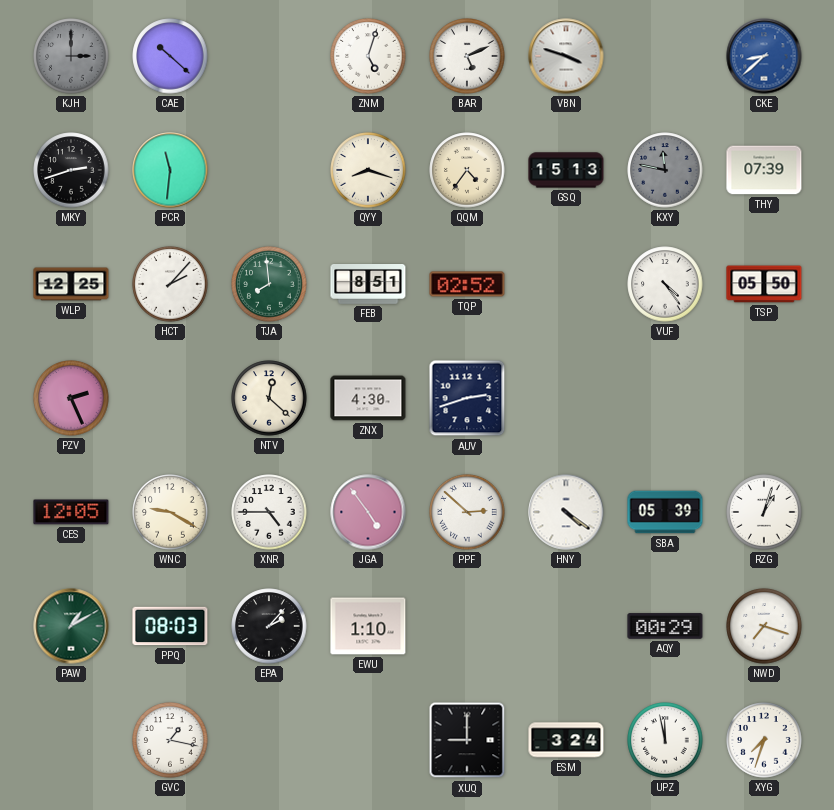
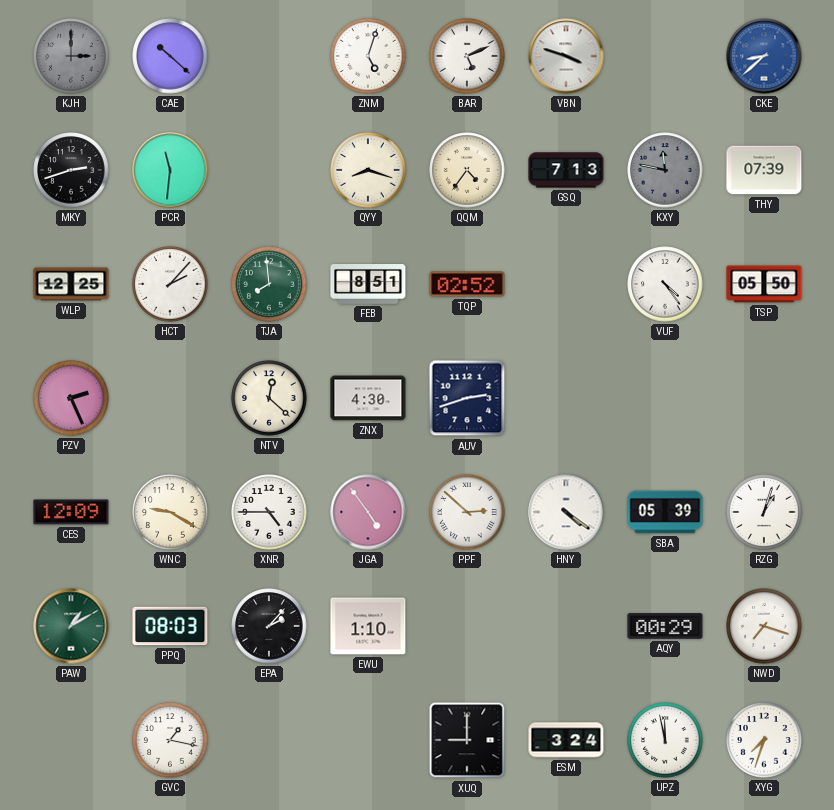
GSQ: 15:13 -> 7:13
CES: 12:05 -> 12:09
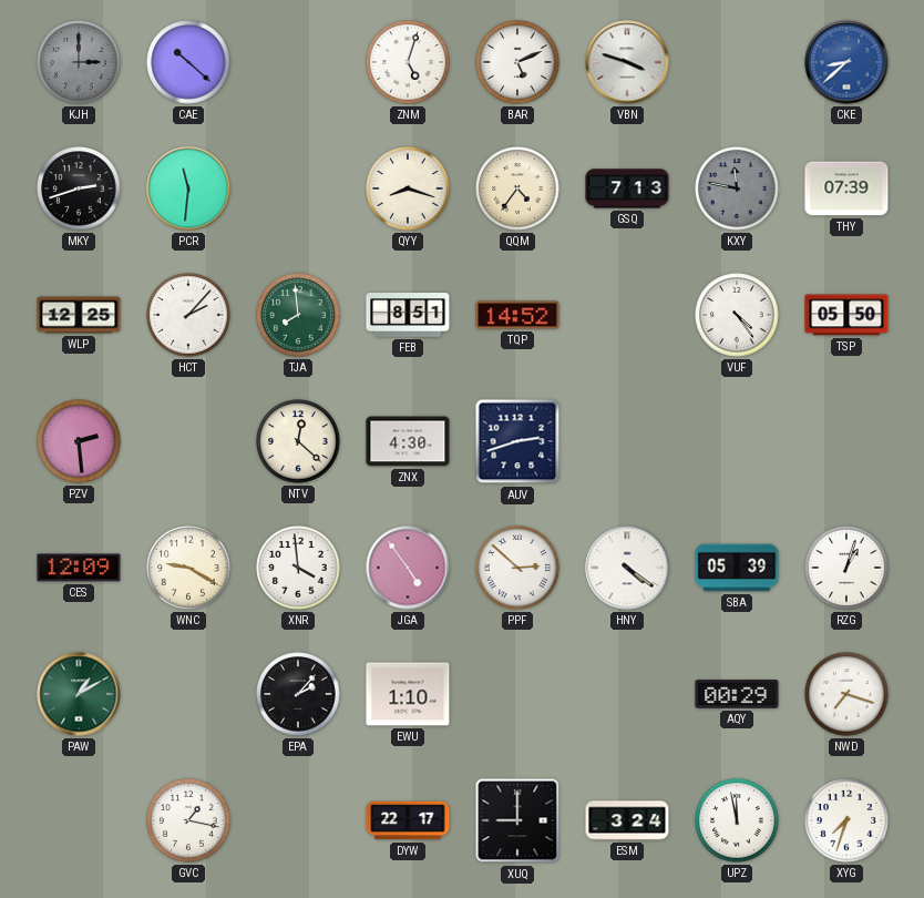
TQP: 02:52 -> 14:52
PZV: 2:26 -> 2:29
XNR: 4:45 -> 3:59
PPQ: 08:03 -> none
DYW: none -> 22:17
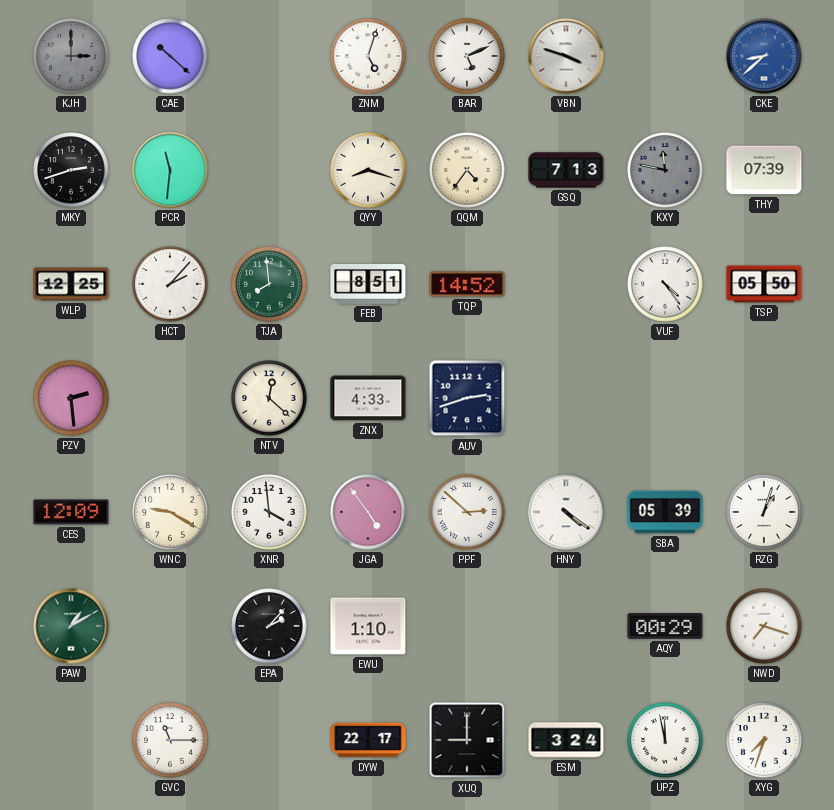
ZNX: 4:30 -> 4:33
GVC: 1:17 -> 11:15
